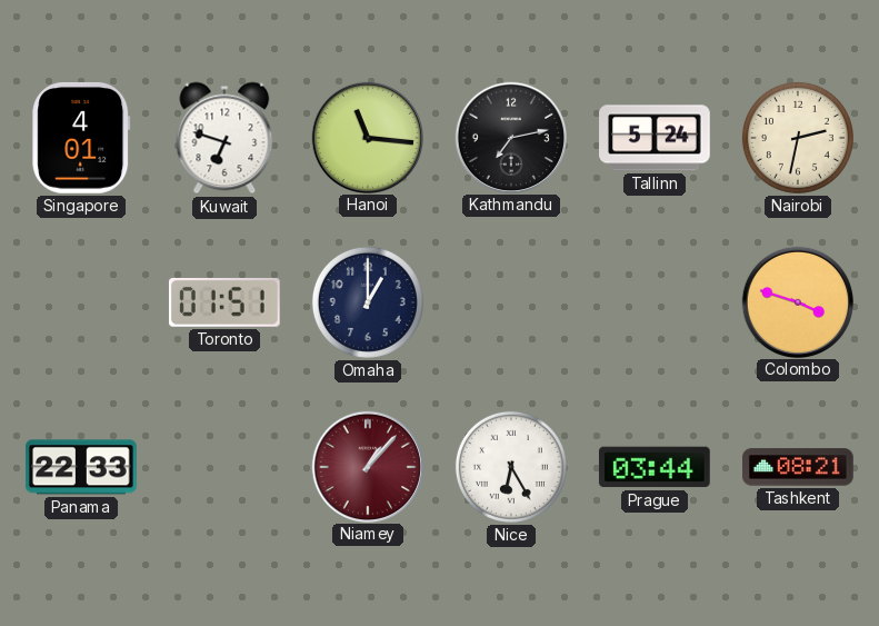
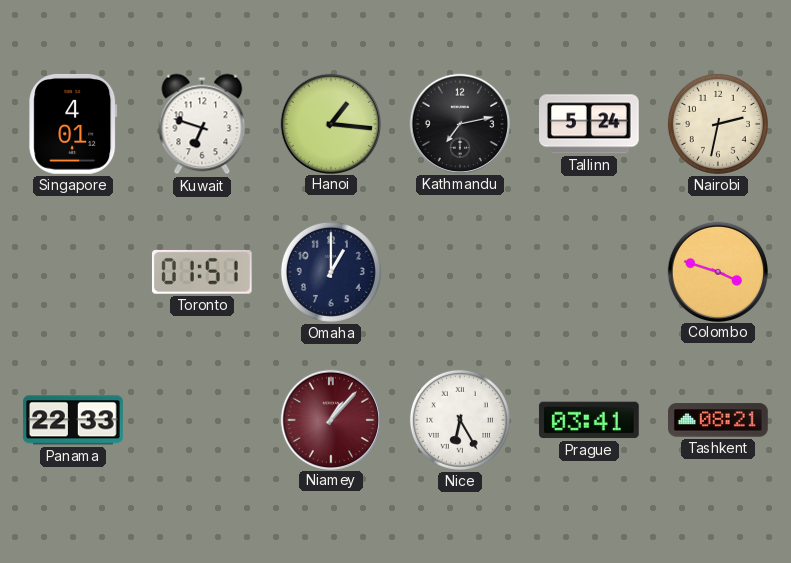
Hanoi: 11:16 -> 1:16
Prague: 03:44 -> 03:41
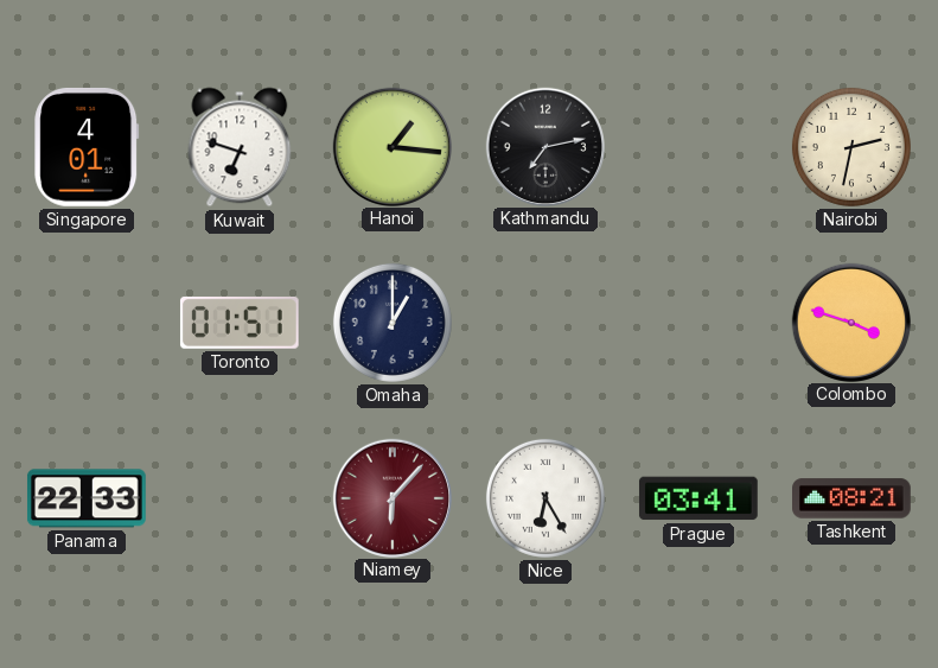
Tallinn: 5:24 -> none
Niamey: 1:07 -> 6:07
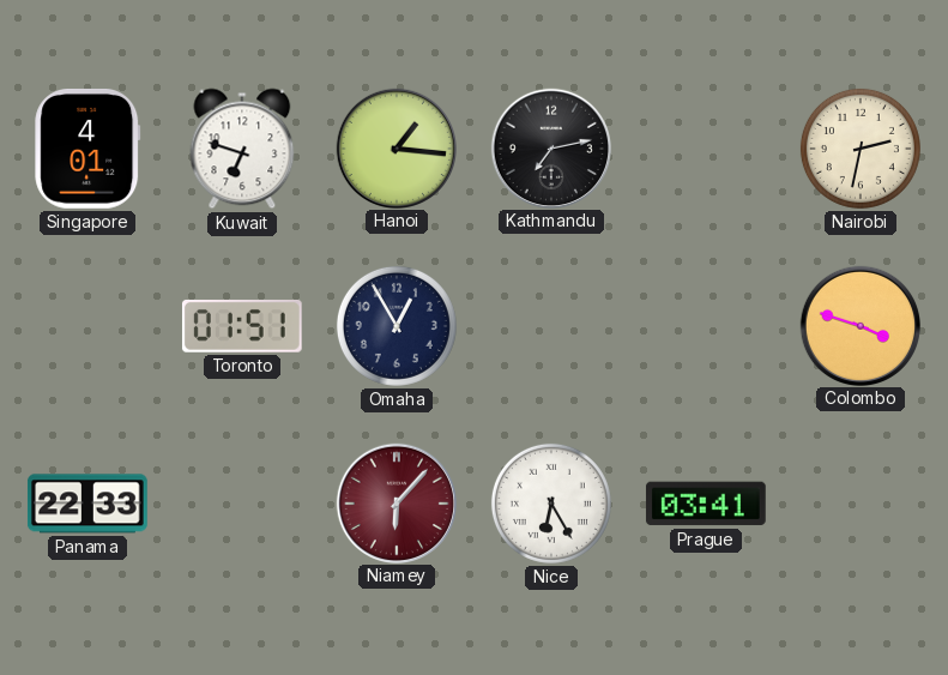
Omaha: 1:00 -> 12:55
Tashkent: 08:21 -> none
